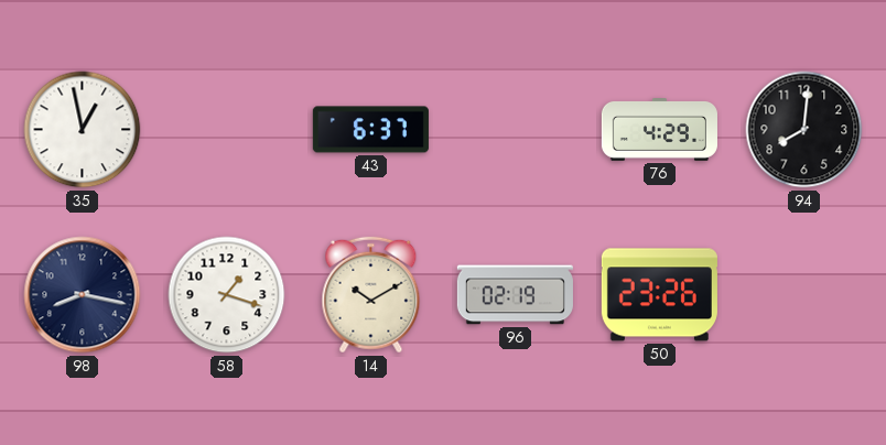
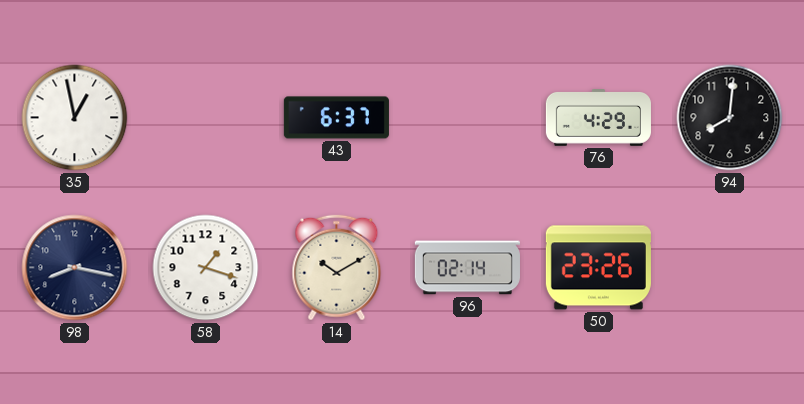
96: 02:19 -> 02:14
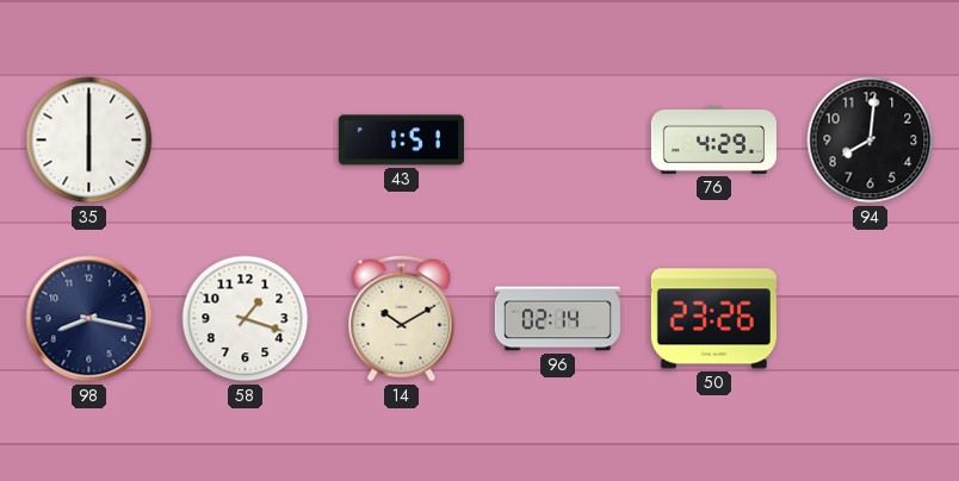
35: 12:58 -> 6:00
43: 6:37 -> 1:51
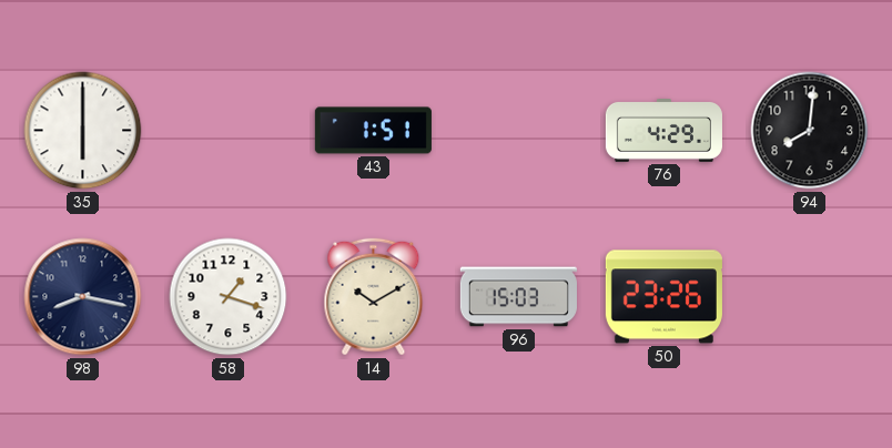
96: 02:14 -> 15:03
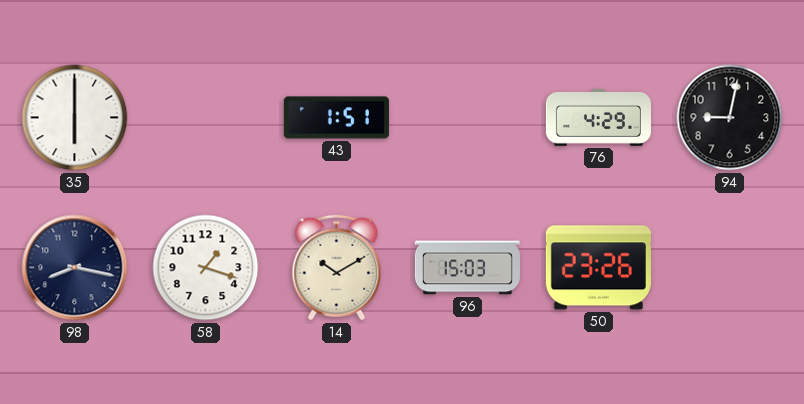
94: 8:01 -> 9:02
